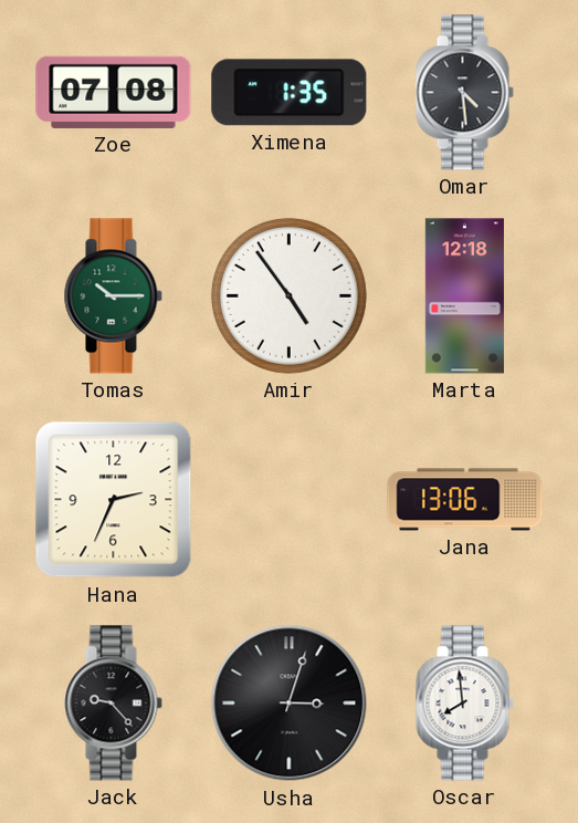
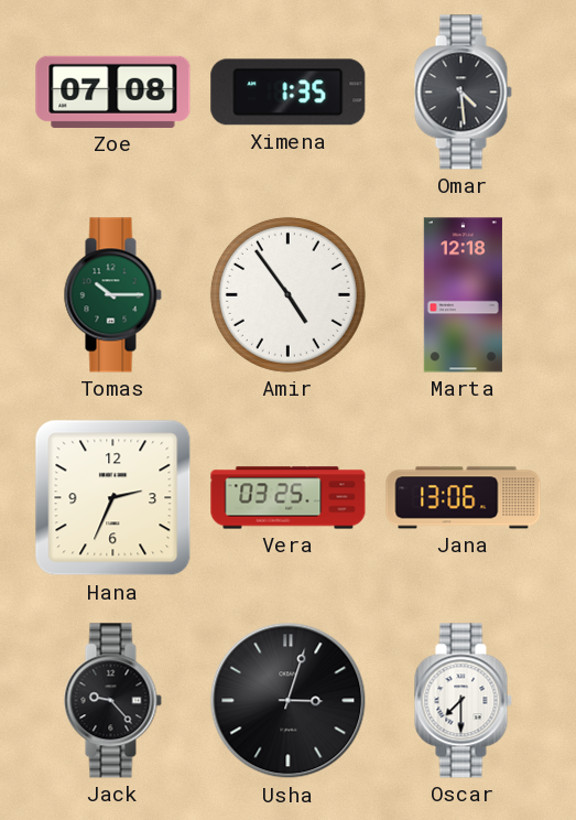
Vera: none -> 03:25
Oscar: 7:59 -> 7:30
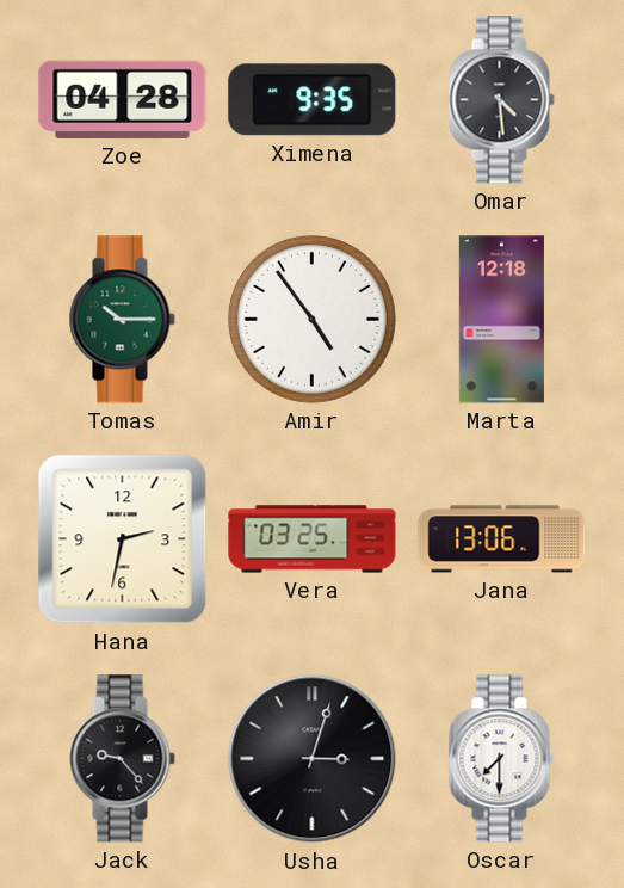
Zoe: 07:08 -> 04:28
Ximena: 1:35 -> 9:35
Hana: 2:34 -> 2:32
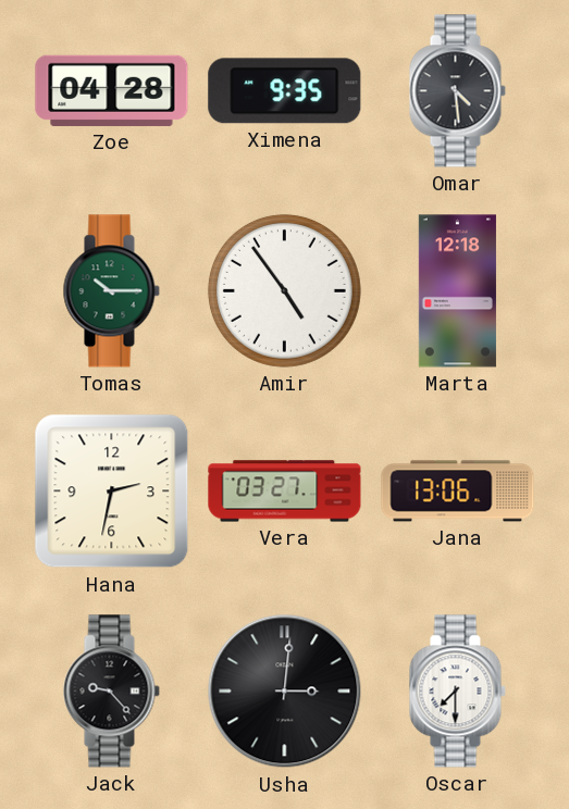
Vera: 03:25 -> 03:27
Usha: 3:03 -> 3:01
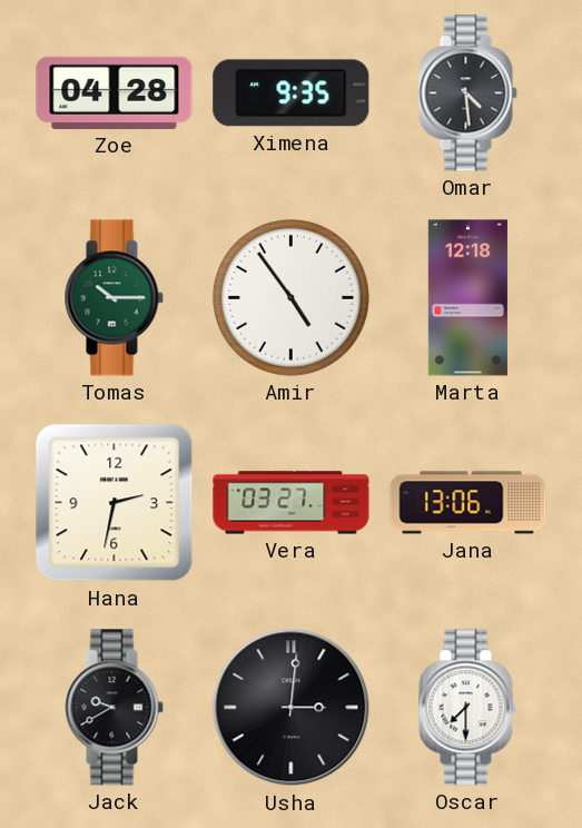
Jack: 9:23 -> 9:40
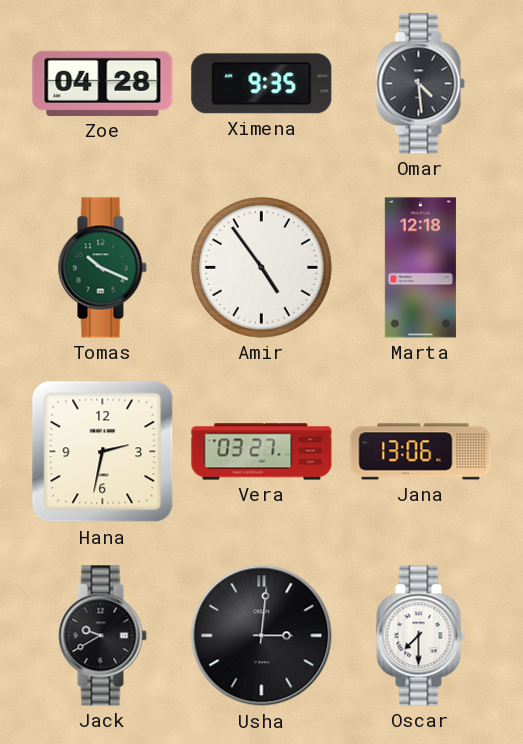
Tomas: 10:15 -> 10:19
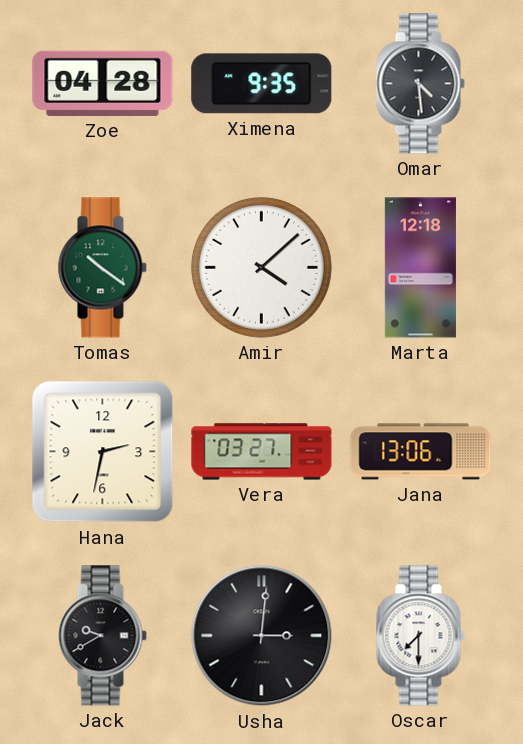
Tomas: 10:19 -> 10:21
Amir: 4:54 -> 4:08
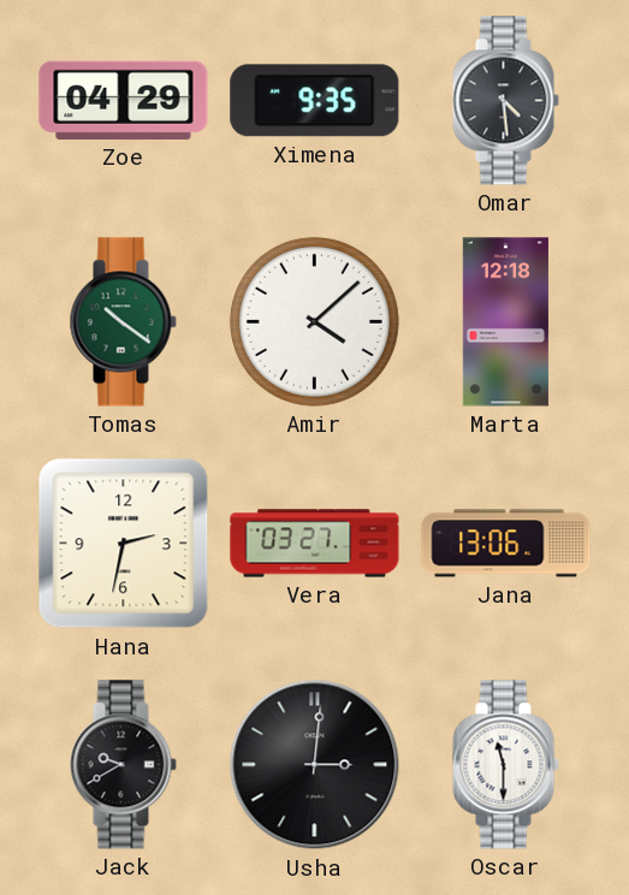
Zoe: 04:28 -> 04:29
Oscar: 7:30 -> 11:30
